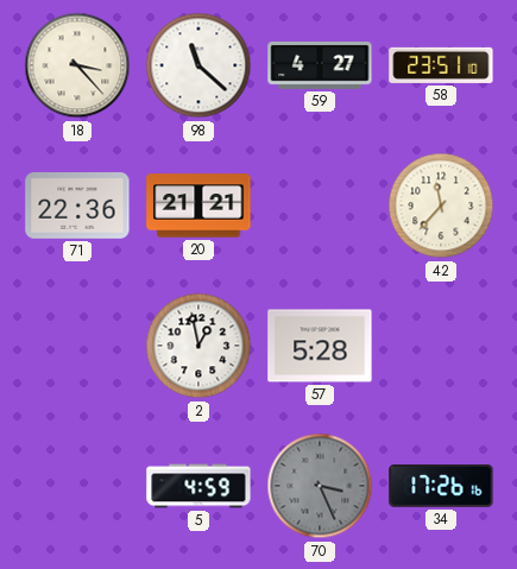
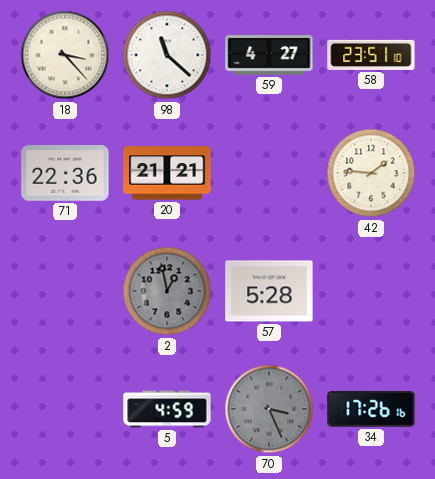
42: 11:37 -> 1:46
2 dial: white -> grey
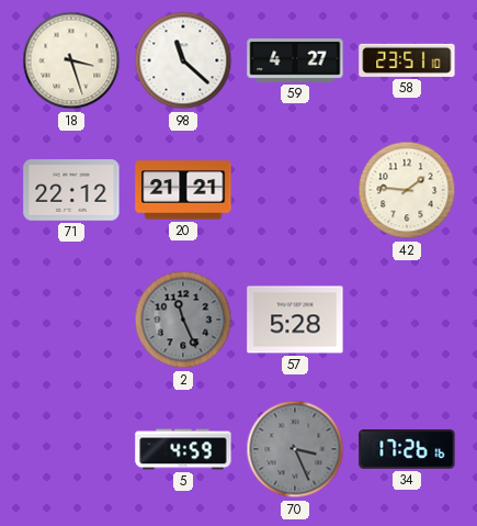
18: 3:23 -> 3:27
71: 22:36 -> 22:12
2: 12:58 -> 11:26
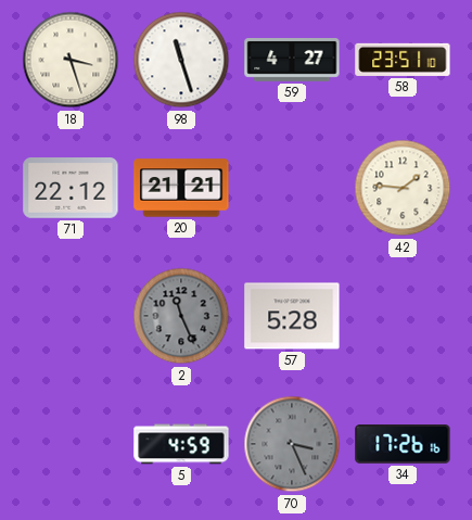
98: 11:22 -> 11:27
